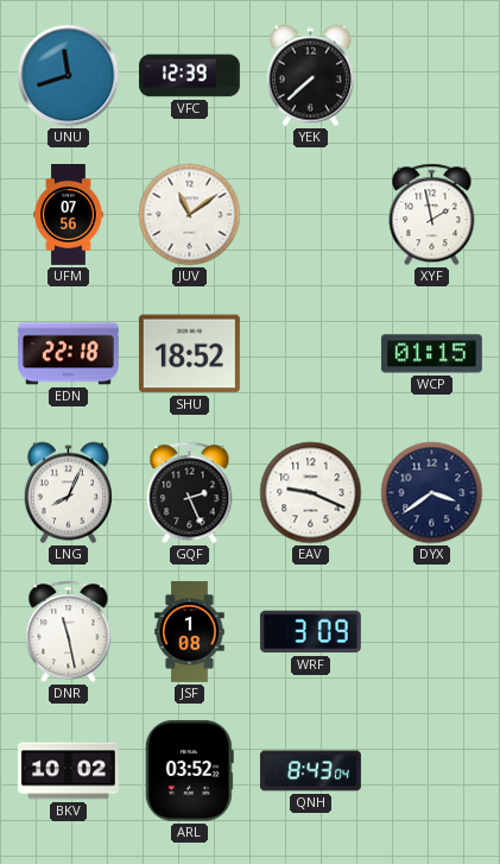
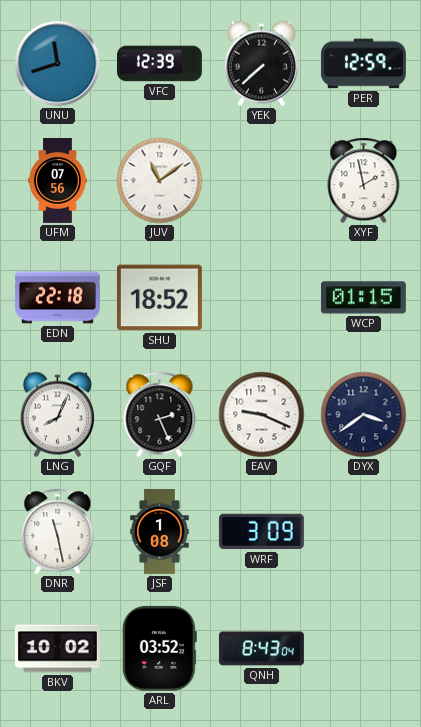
PER: none -> 12:59
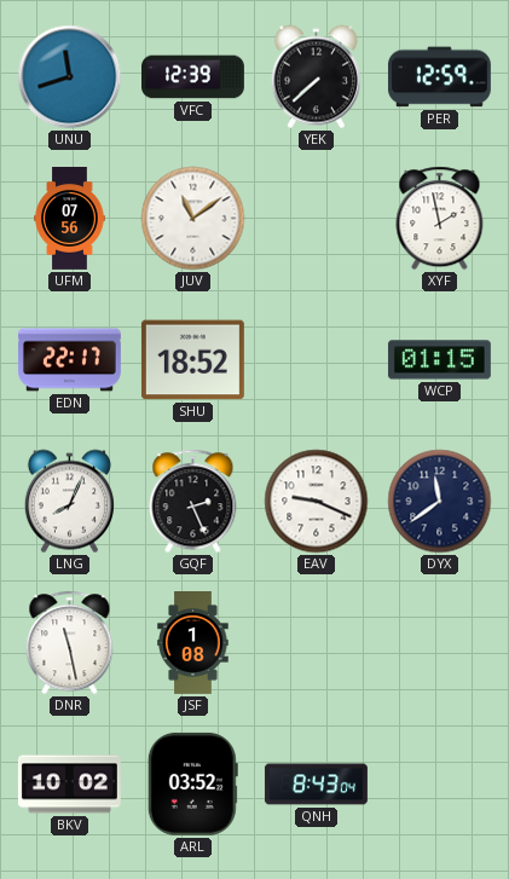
EDN: 22:18 -> 22:17
DYX: 3:39 -> 11:39
WRF: 3:09 -> none
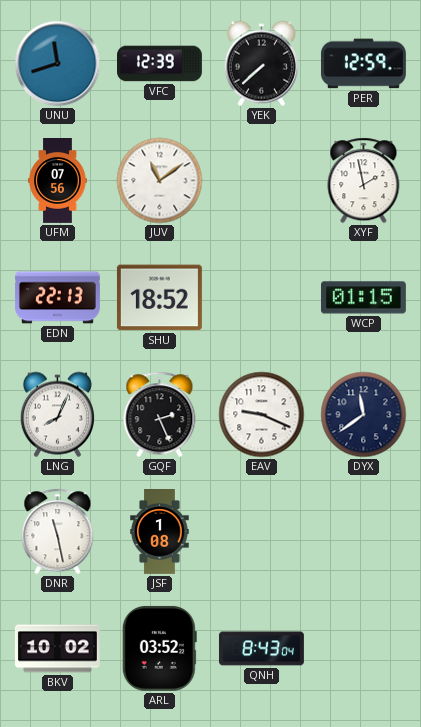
EDN: 22:17 -> 22:13
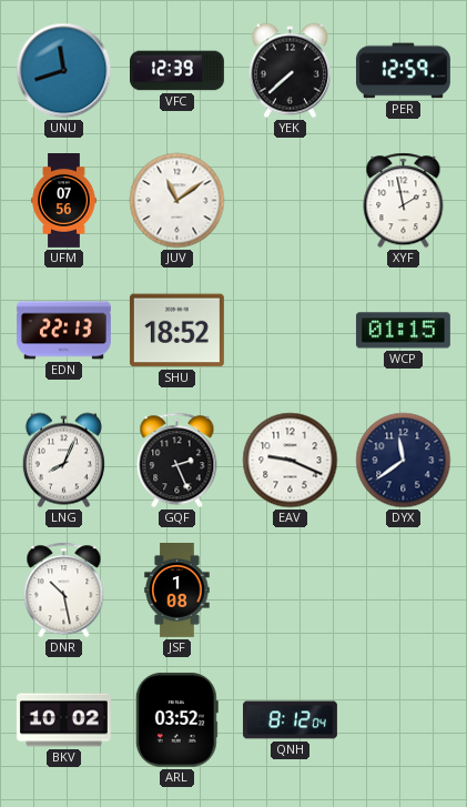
DNR: 11:28 -> 10:28
QNH: 8:43 -> 8:12
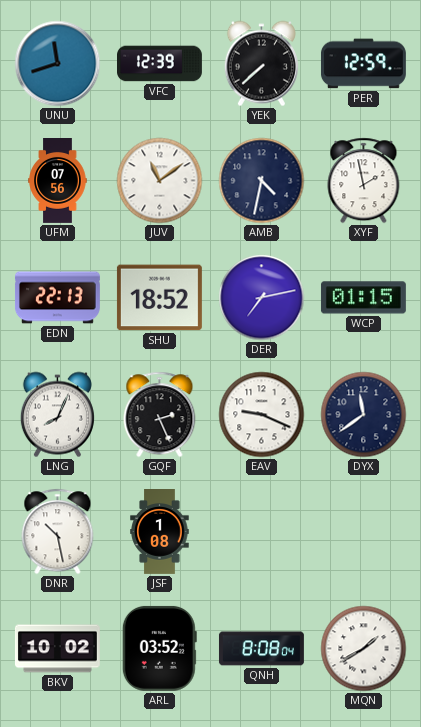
AMB: none -> 4:32
DER: none -> 7:13
QNH: 8:12 -> 8:08
MQN: none -> 1:40
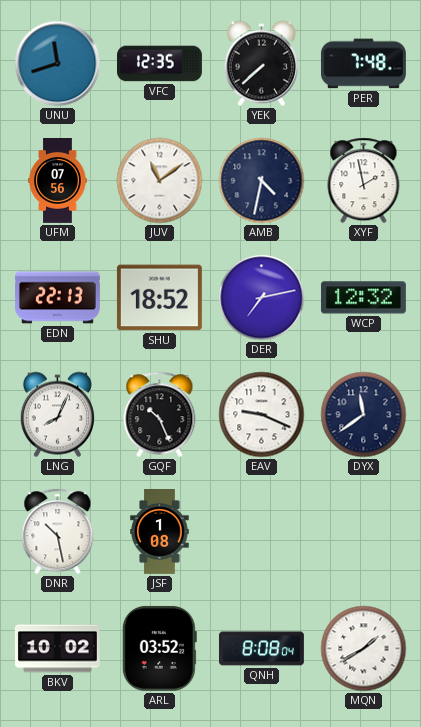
VFC: 12:39 -> 12:35
PER: 12:59 -> 7:48
WCP: 01:15 -> 12:32
GQF: 2:26 -> 10:26
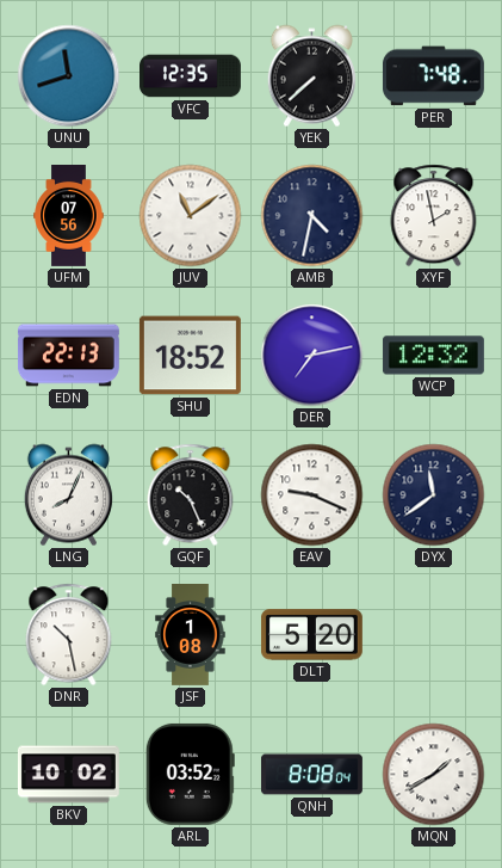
DLT: none -> 5:20
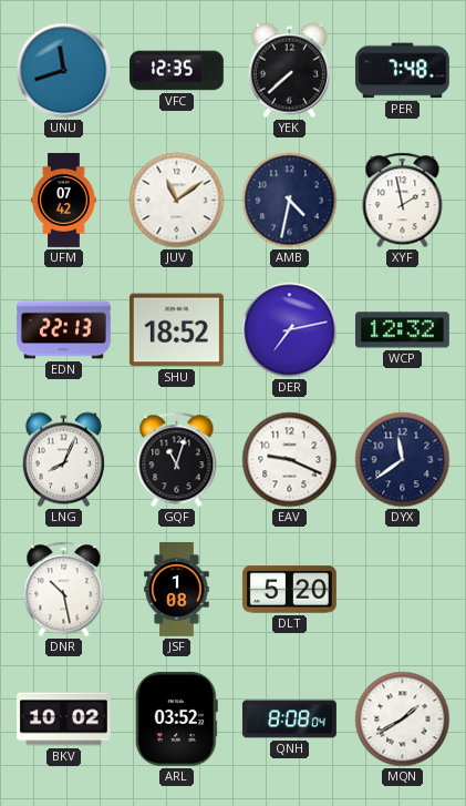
UFM: 07:56 -> 07:42
GQF: 10:26 -> 11:03
